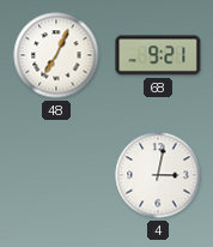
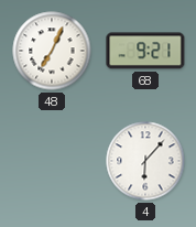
4: 3:02 -> 6:07
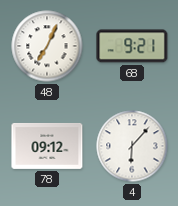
78: none -> 09:12
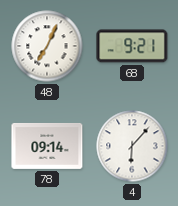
78: 09:12 -> 09:14
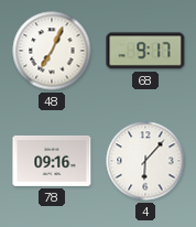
68: 9:21 -> 9:17
78: 09:14 -> 09:16
